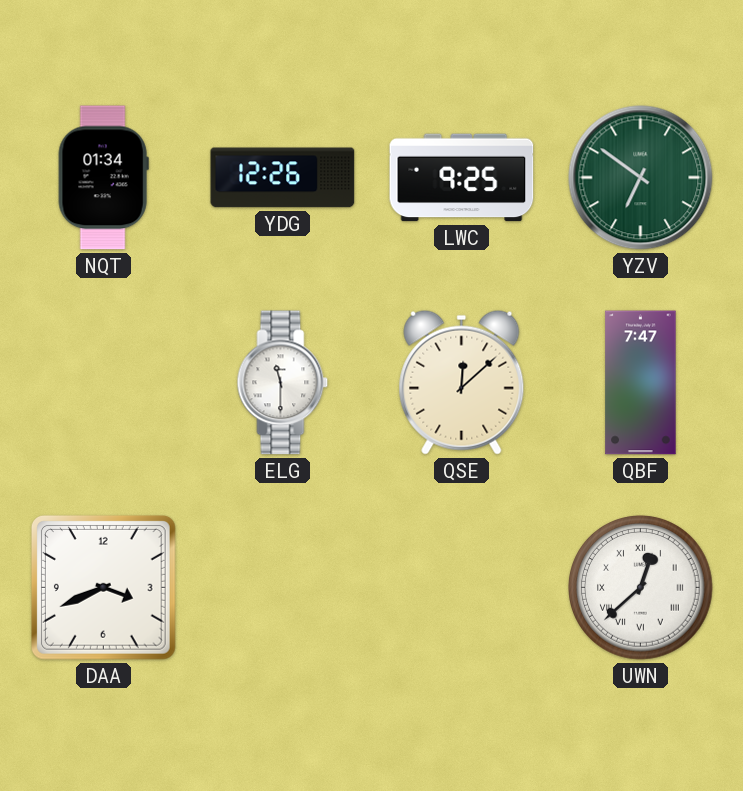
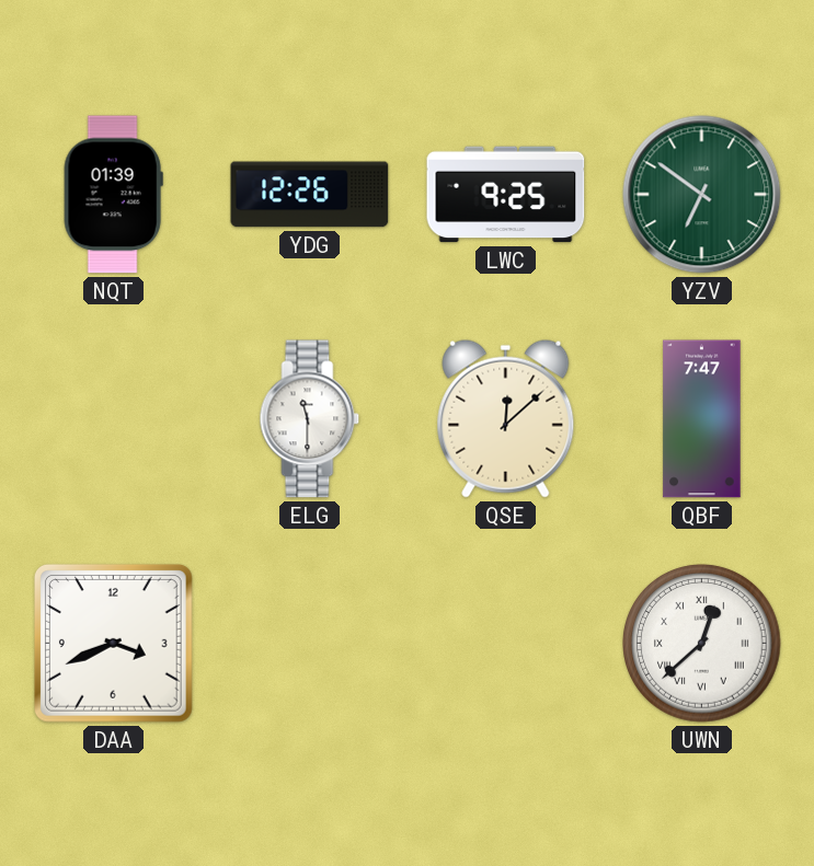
NQT: 01:34 -> 01:39
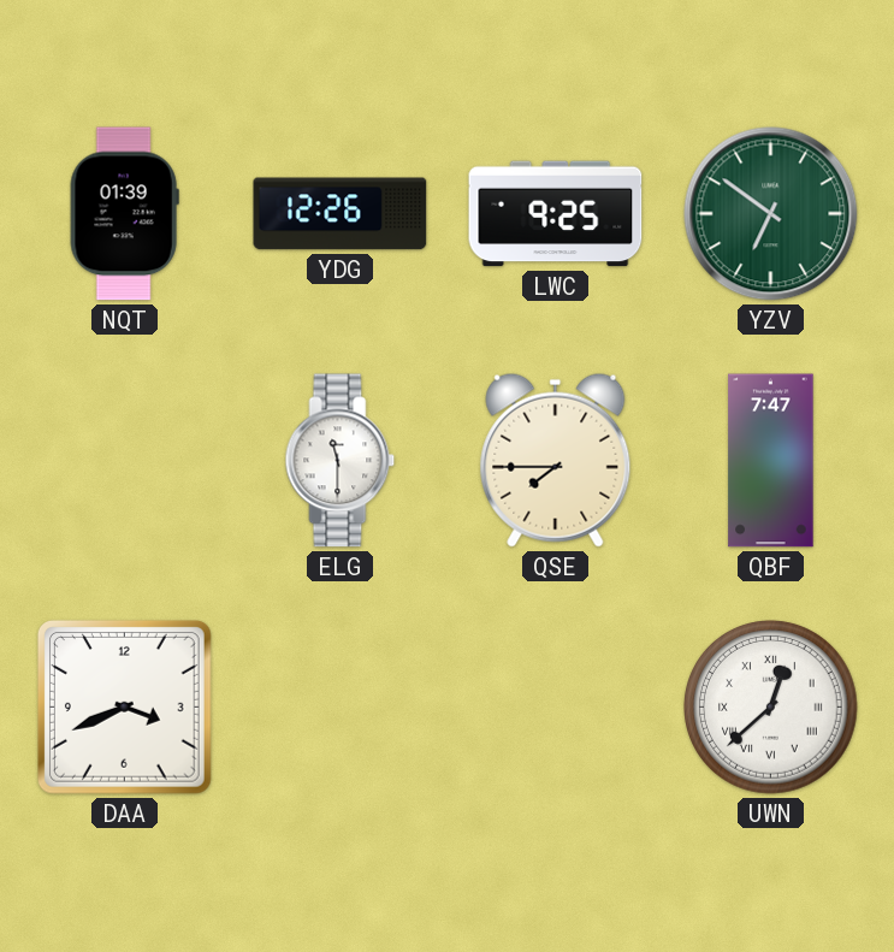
QSE: 12:08 -> 7:45
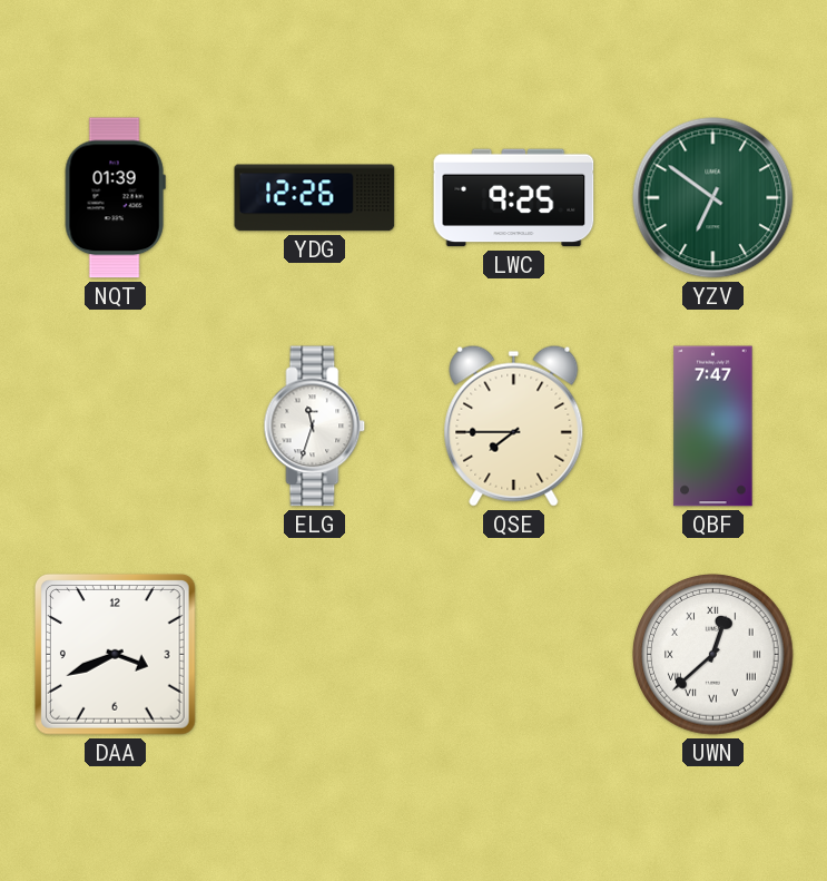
ELG: 11:30 -> 11:33
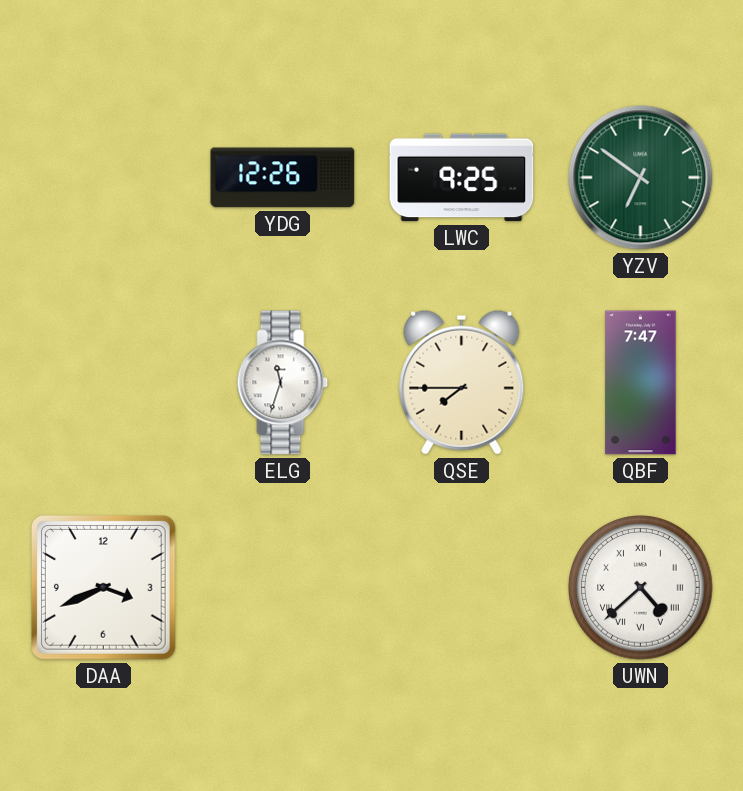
NQT: 01:39 -> none
UWN: 12:38 -> 4:38
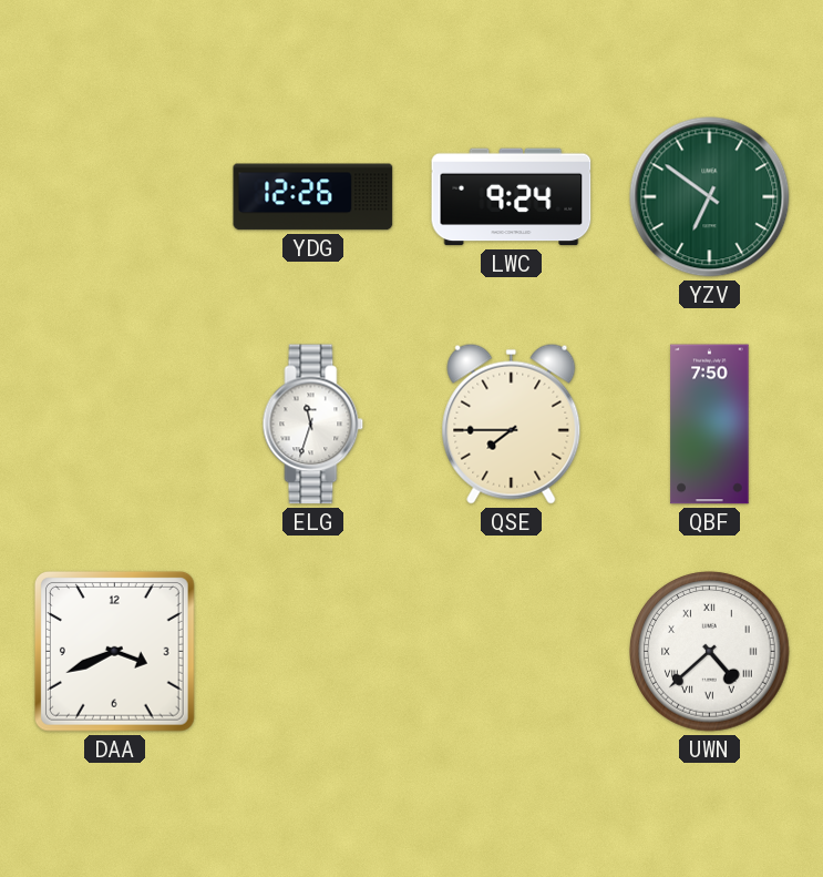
LWC: 9:25 -> 9:24
QBF: 7:47 -> 7:50
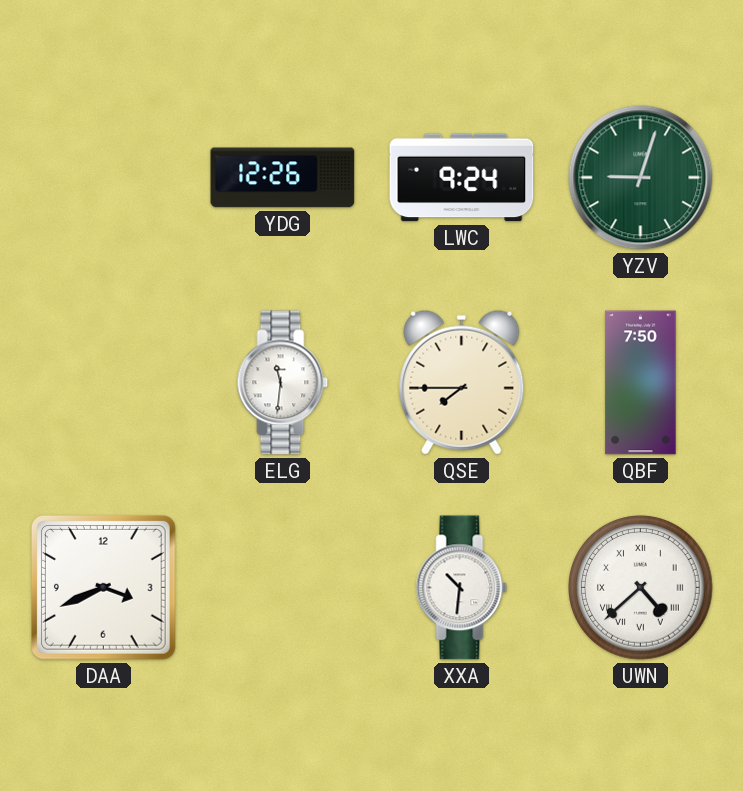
YZV: 6:51 -> 9:03
ELG: 11:33 -> 11:31
XXA: none -> 10:31
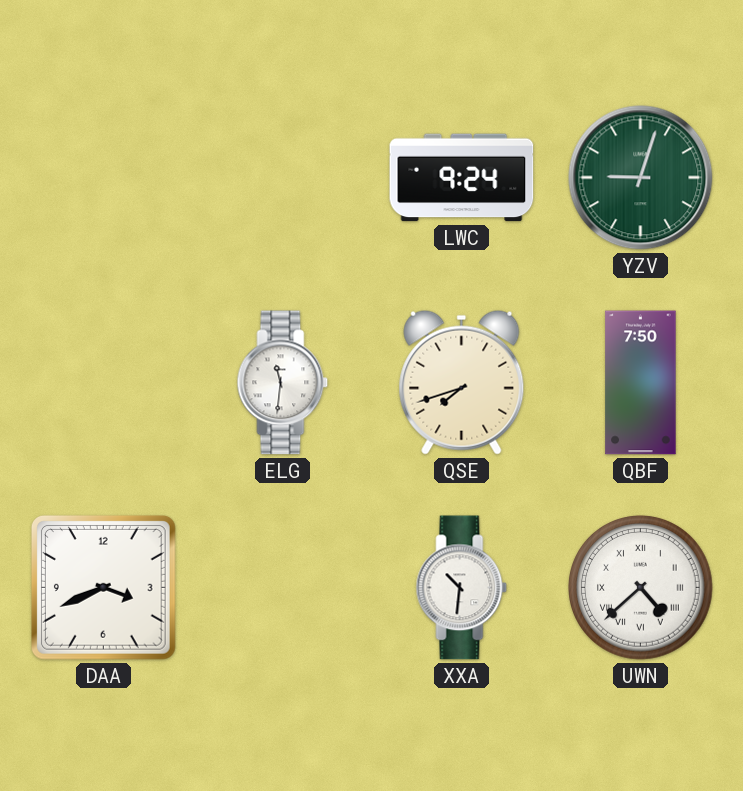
YDG: 12:26 -> none
QSE: 7:45 -> 7:42
